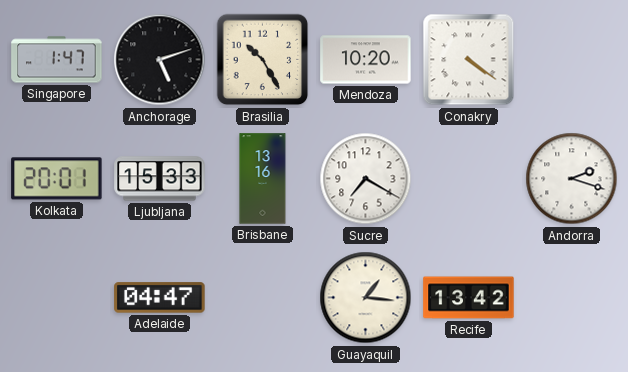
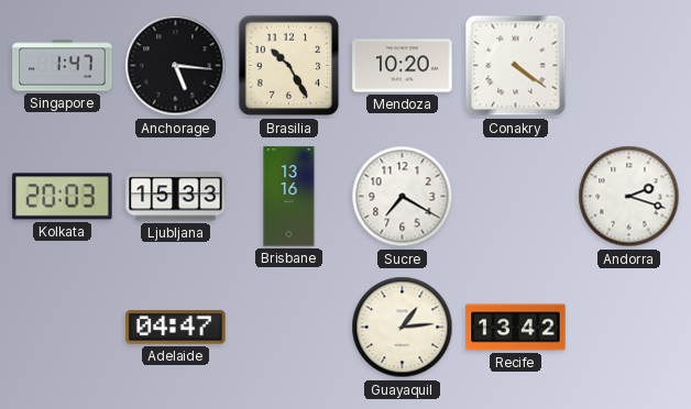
Anchorage: 5:12 -> 5:16
Kolkata: 20:01 -> 20:03
Guayaquil: 1:16 -> 1:14
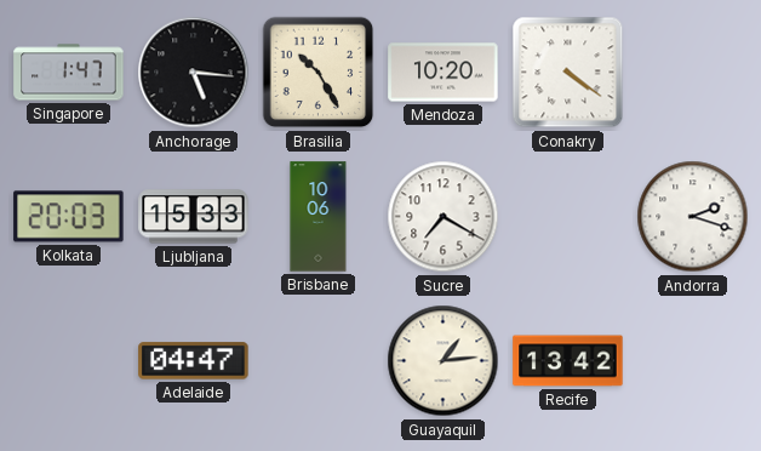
Brisbane: 13:16 -> 10:06
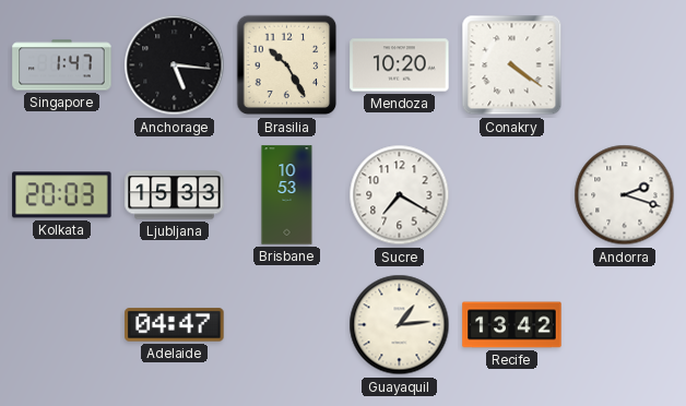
Brisbane: 10:06 -> 10:53
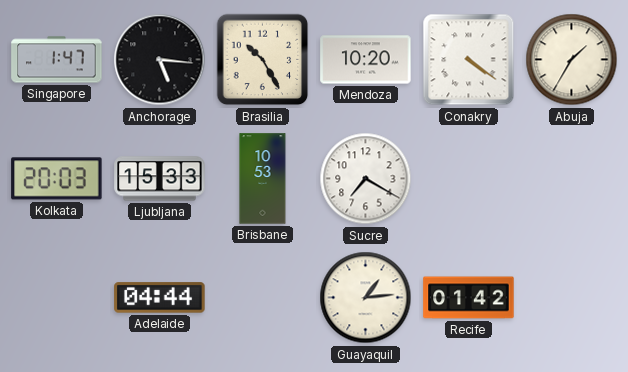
Abuja: none -> 1:35
Andorra: 2:18 -> none
Adelaide: 04:47 -> 04:44
Recife: 13:42 -> 01:42
